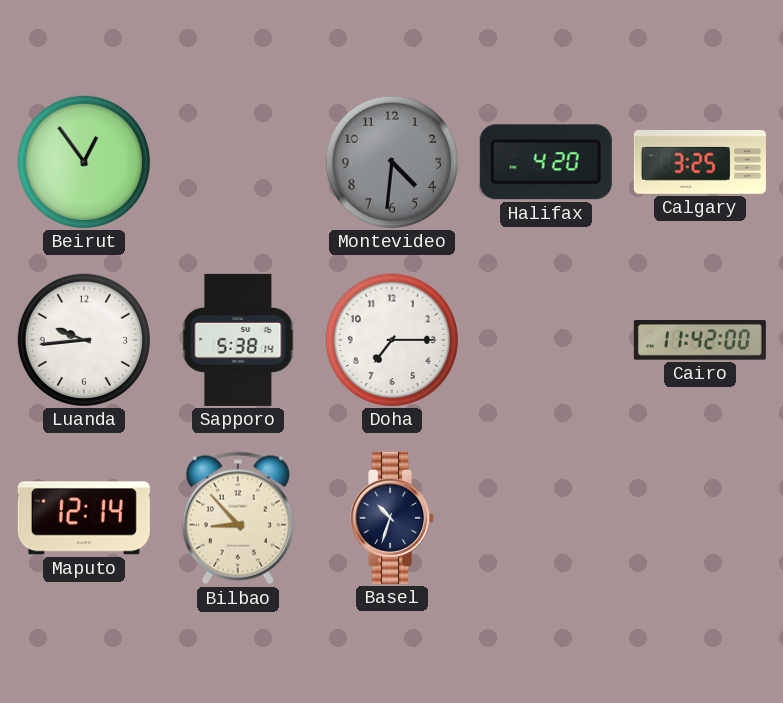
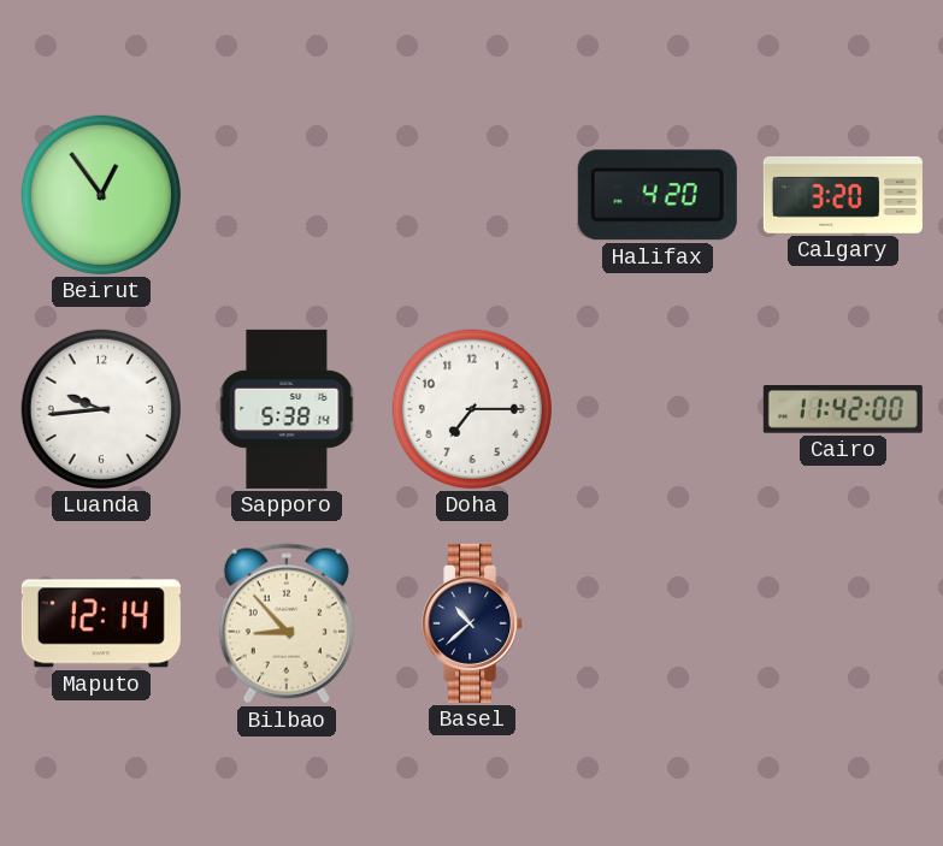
Montevideo: 4:31 -> none
Calgary: 3:25 -> 3:20
Basel: 10:33 -> 10:38
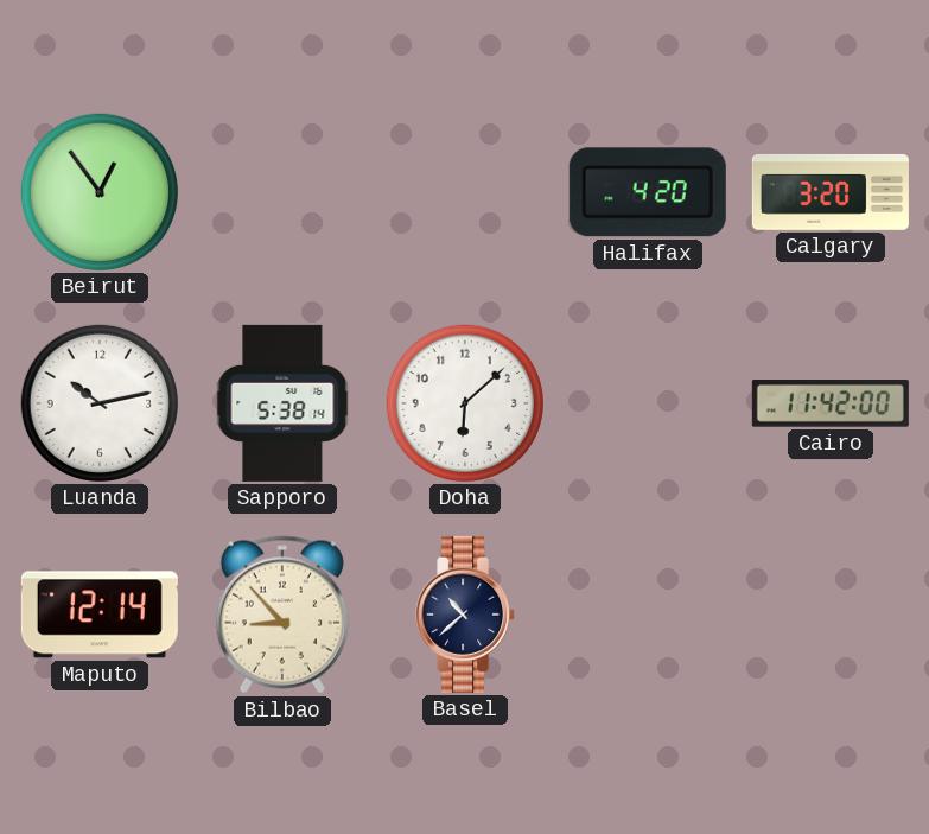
Luanda: 9:44 -> 10:13
Doha: 7:15 -> 6:08
